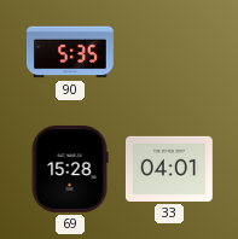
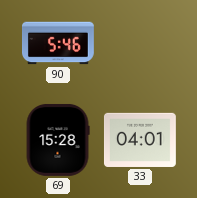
90: 5:35 -> 5:46
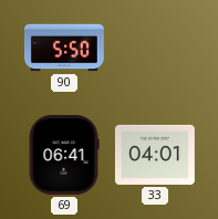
90: 5:46 -> 5:50
69: 15:28 -> 06:41
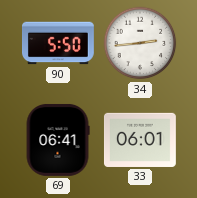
34: none -> 2:44
33: 04:01 -> 06:01
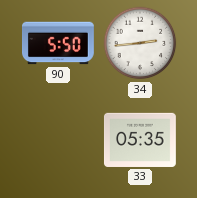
69: 06:41 -> none
33: 06:01 -> 05:35
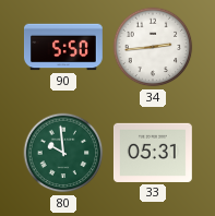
80: none -> 9:59
33: 05:35 -> 05:31
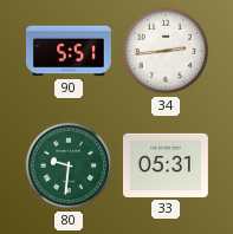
90: 5:50 -> 5:51
80: 9:59 -> 9:31
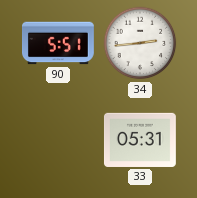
80: 9:31 -> none
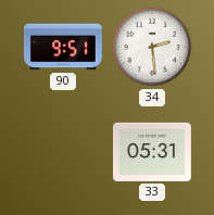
90: 5:51 -> 9:51
34: 2:44 -> 2:29
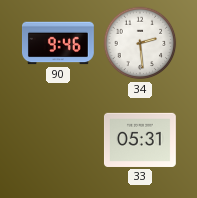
90: 9:51 -> 9:46
